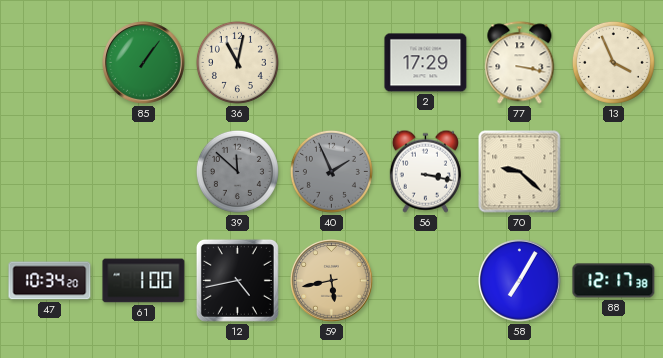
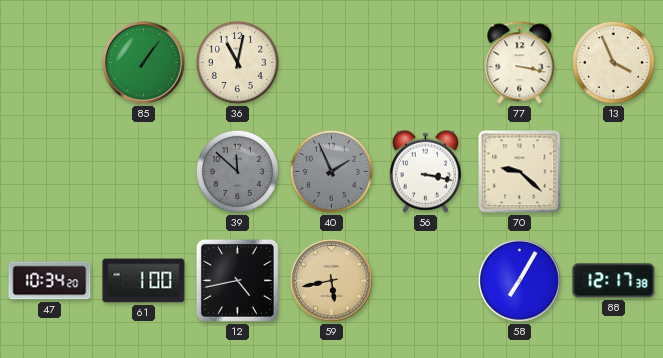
2: 17:29 -> none
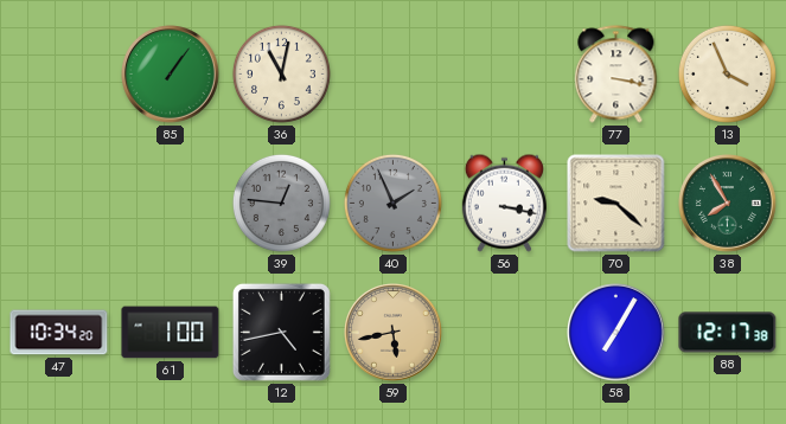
39: 11:52 -> 12:46
38: none -> 7:55
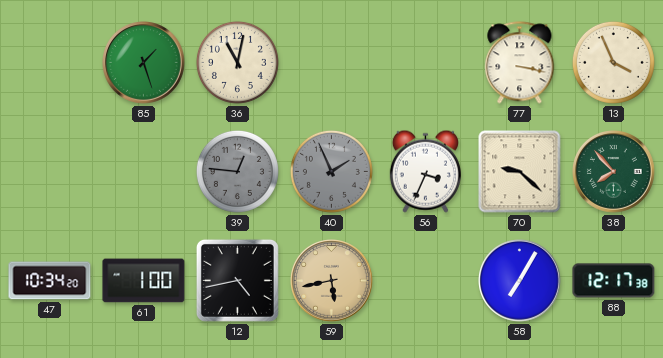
85: 1:06 -> 1:27
56: 3:17 -> 3:34
38: 7:55 -> 7:53
